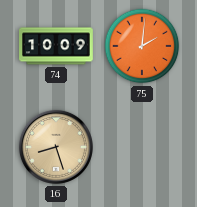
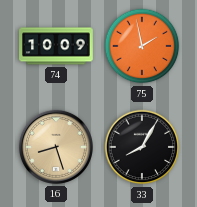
75: 2:01 -> 1:58
33: none -> 8:05
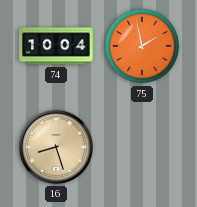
74: 10:09 -> 10:04
33: 8:05 -> none
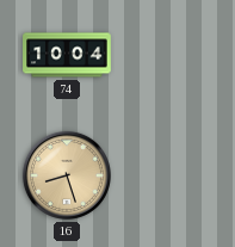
75: 1:58 -> none
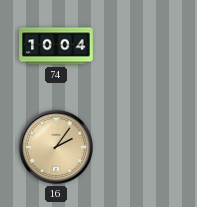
16: 8:27 -> 2:06
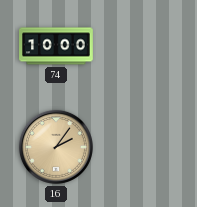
74: 10:04 -> 10:00
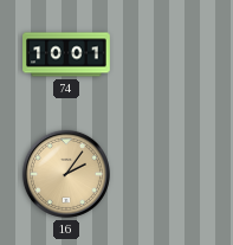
74: 10:00 -> 10:01
